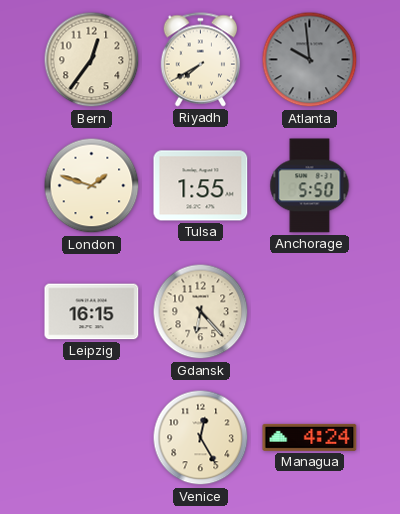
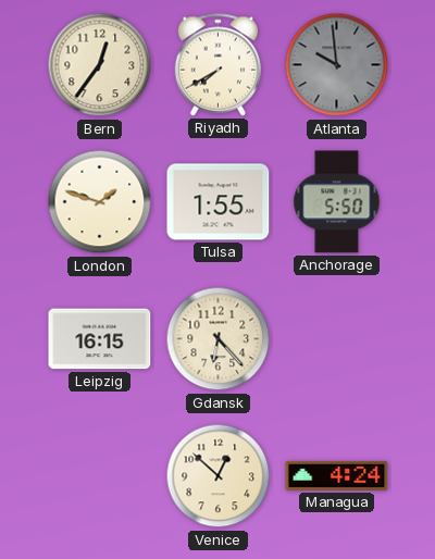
Venice: 12:25 -> 12:52
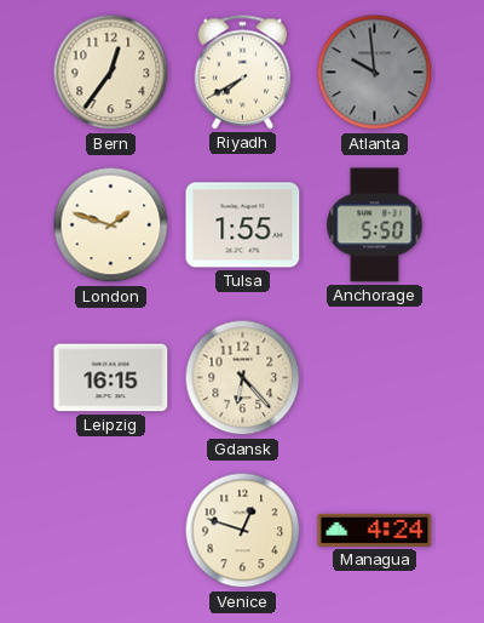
Venice: 12:52 -> 12:48
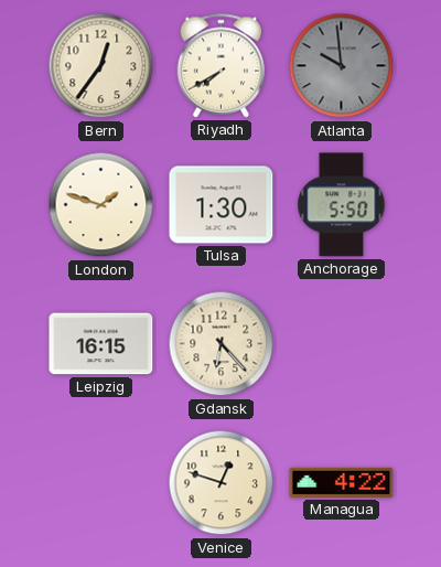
Tulsa: 1:55 -> 1:30
Managua: 4:24 -> 4:22
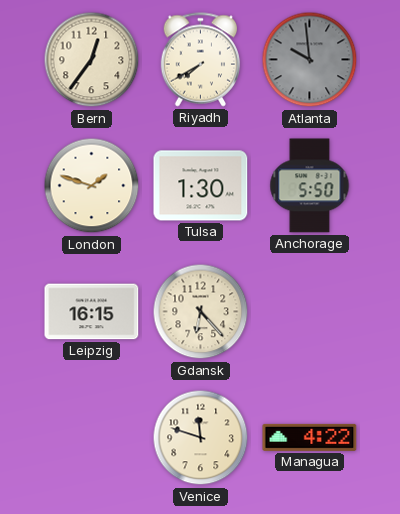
Venice: 12:48 -> 11:48
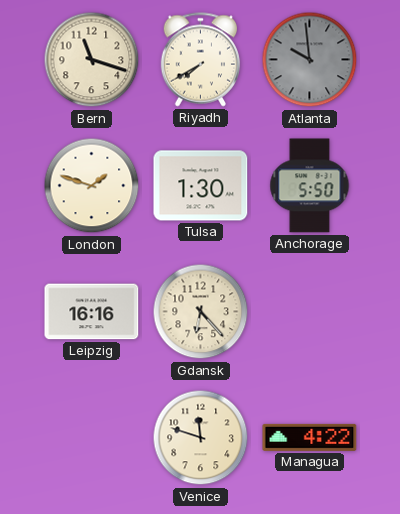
Bern: 12:36 -> 11:18
Leipzig: 16:15 -> 16:16
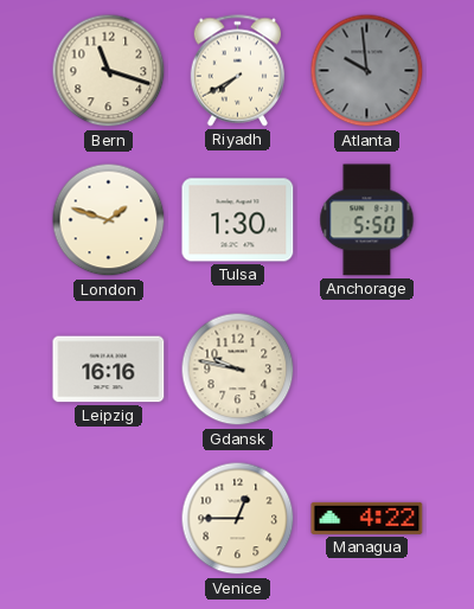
Gdansk: 6:23 -> 9:47
Venice: 11:48 -> 12:45
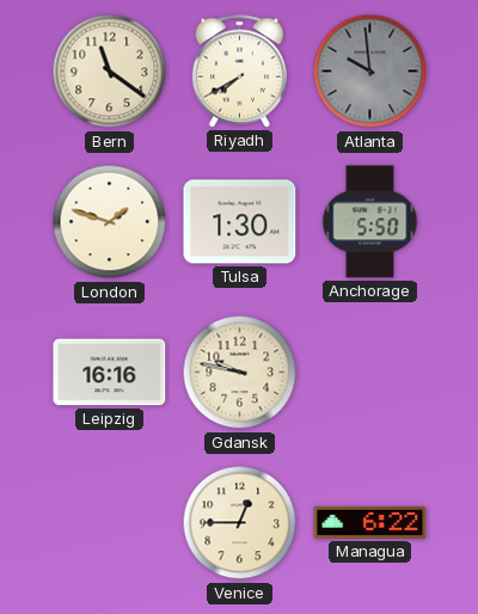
Bern: 11:18 -> 11:21
Managua: 4:22 -> 6:22
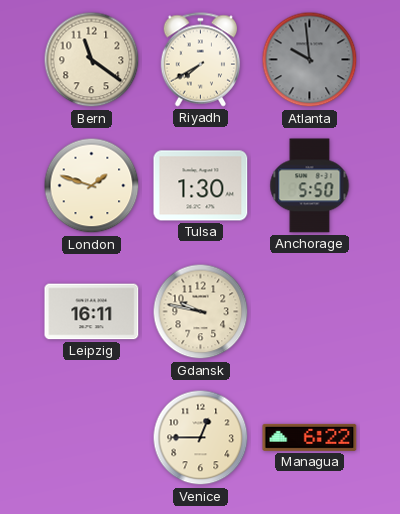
Leipzig: 16:16 -> 16:11
